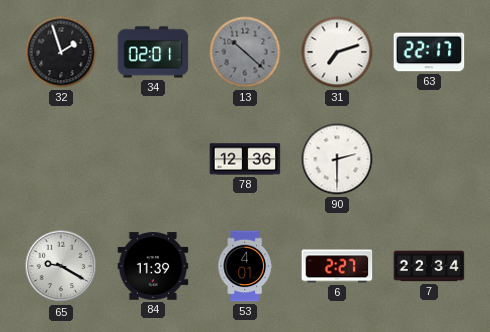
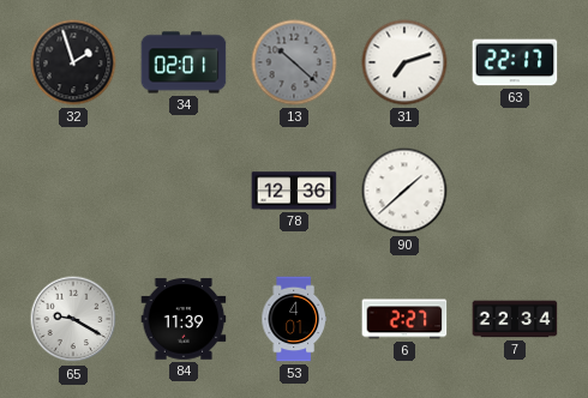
90: 2:30 -> 1:38
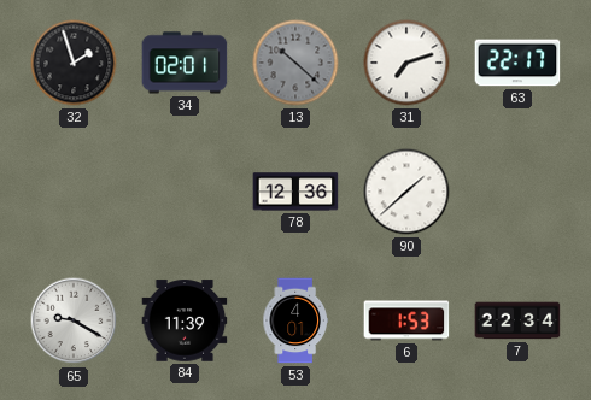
6: 2:27 -> 1:53
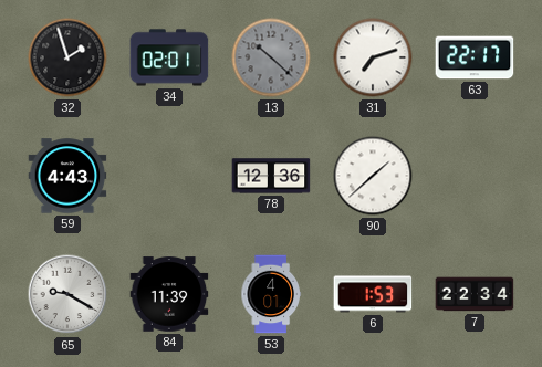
59: none -> 4:43
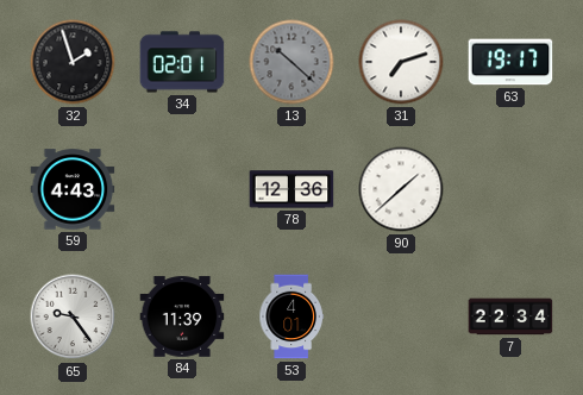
63: 22:17 -> 19:17
65: 9:20 -> 9:24
6: 1:53 -> none
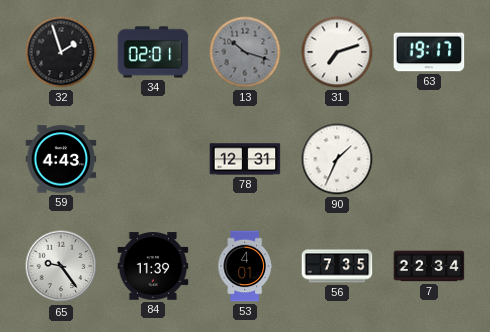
13: 10:22 -> 10:18
78: 12:36 -> 12:31
90: 1:38 -> 1:34
56: none -> 7:35
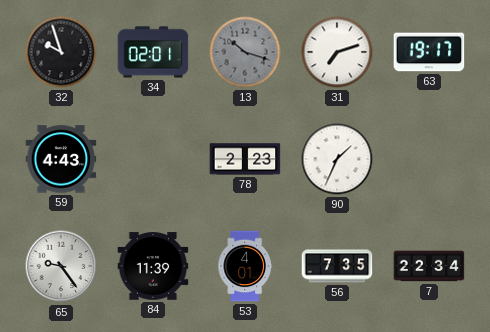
32: 1:57 -> 9:57
78: 12:31 -> 2:23
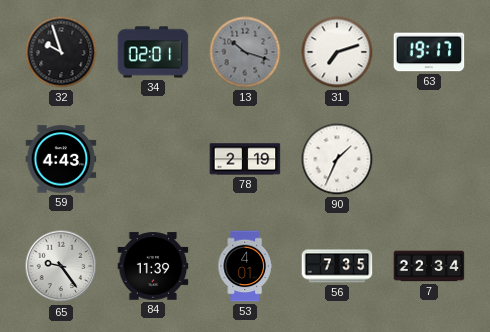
78: 2:23 -> 2:19
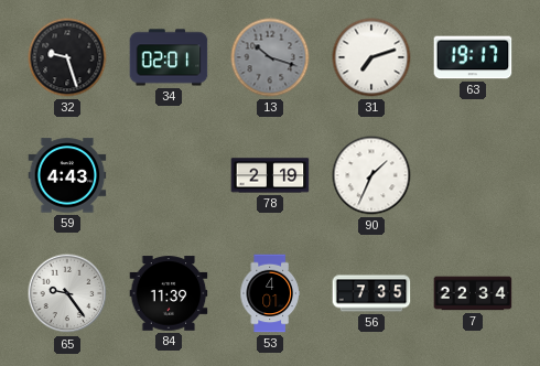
32: 9:57 -> 9:27
